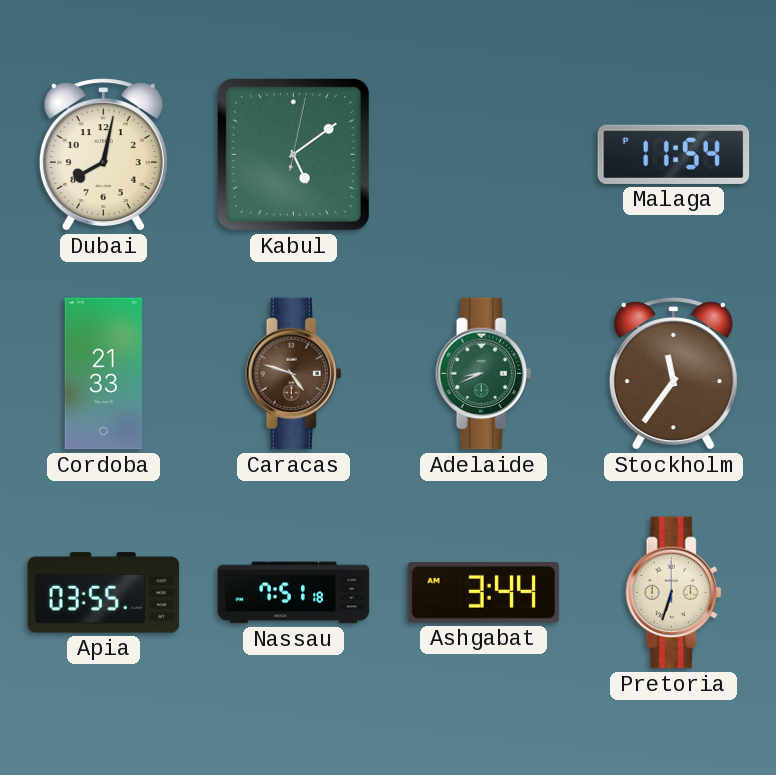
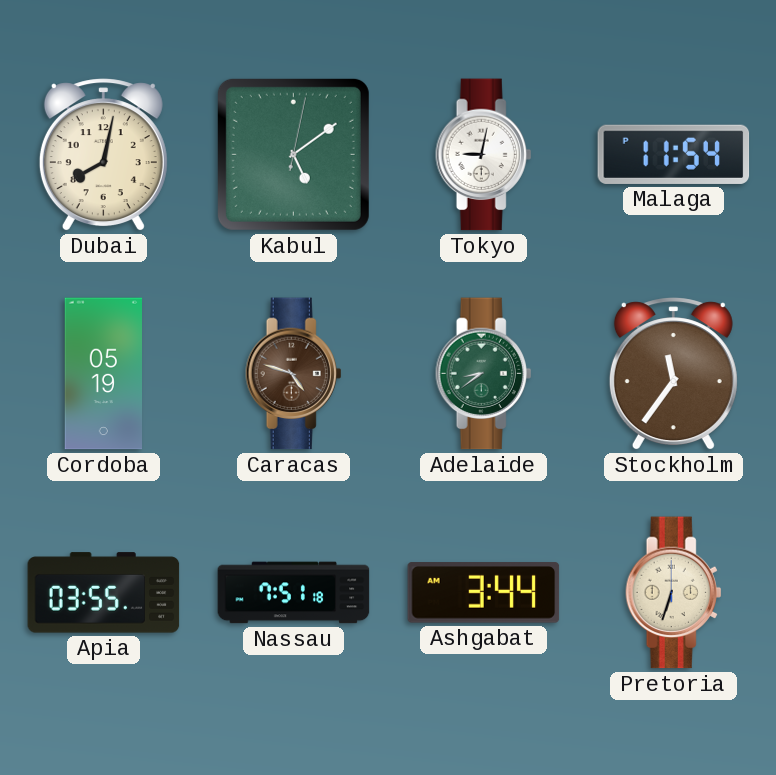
Tokyo: none -> 9:02
Cordoba: 21:33 -> 05:19
Adelaide: 8:41 -> 8:39
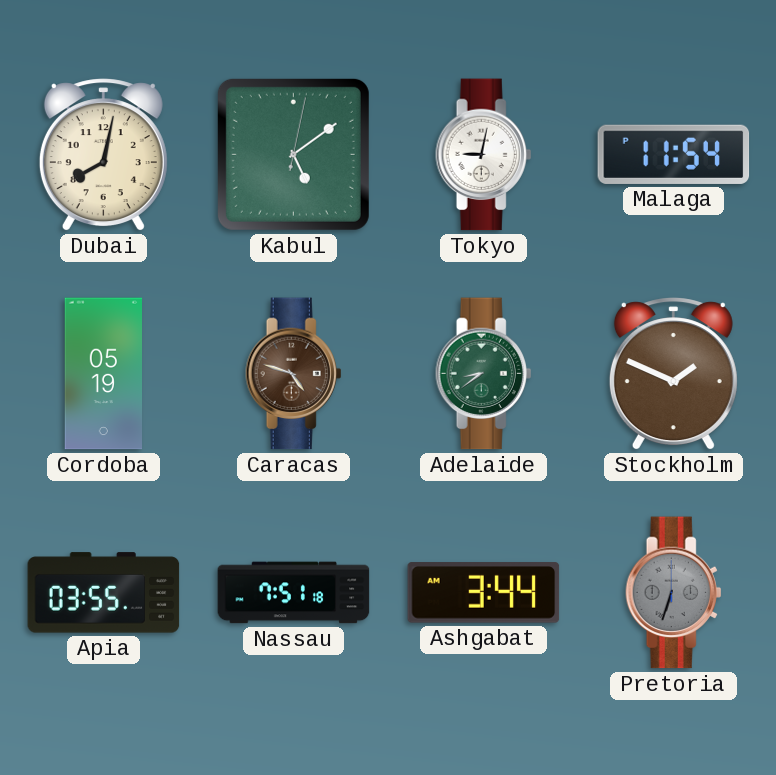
Stockholm: 11:36 -> 1:49
Pretoria dial: cream -> grey
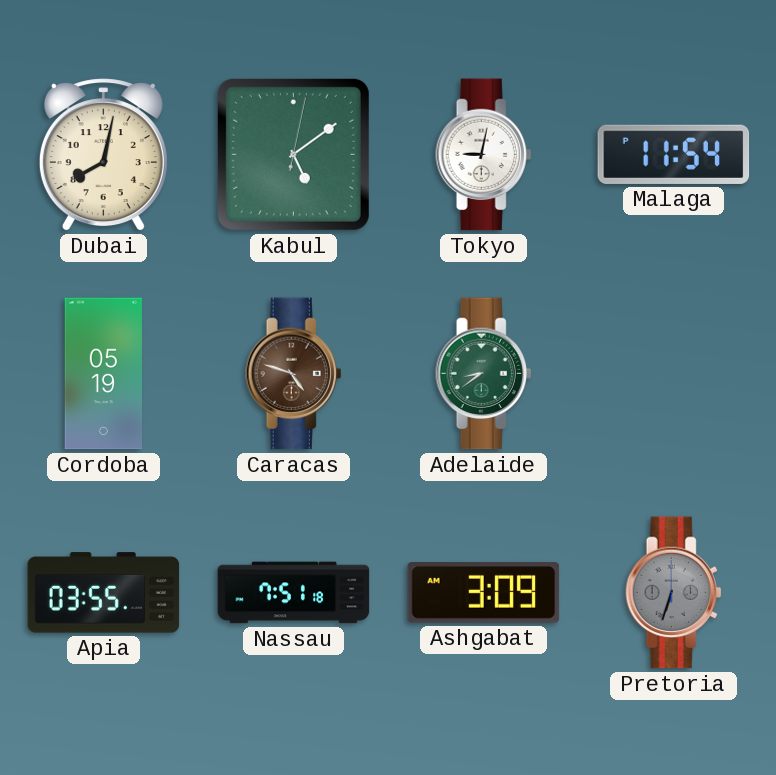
Stockholm: 1:49 -> none
Ashgabat: 3:44 -> 3:09
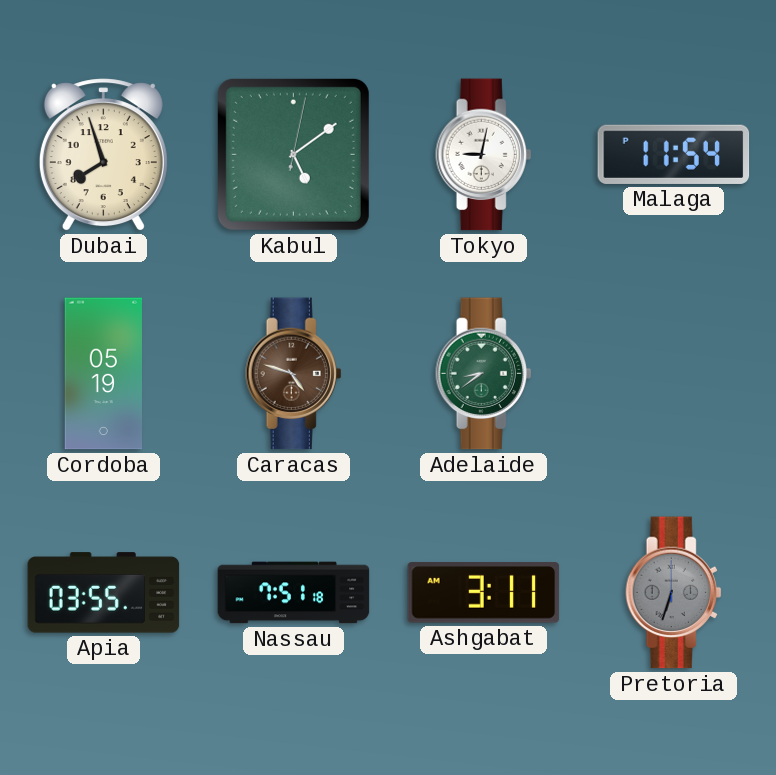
Dubai: 8:02 -> 7:57
Ashgabat: 3:09 -> 3:11
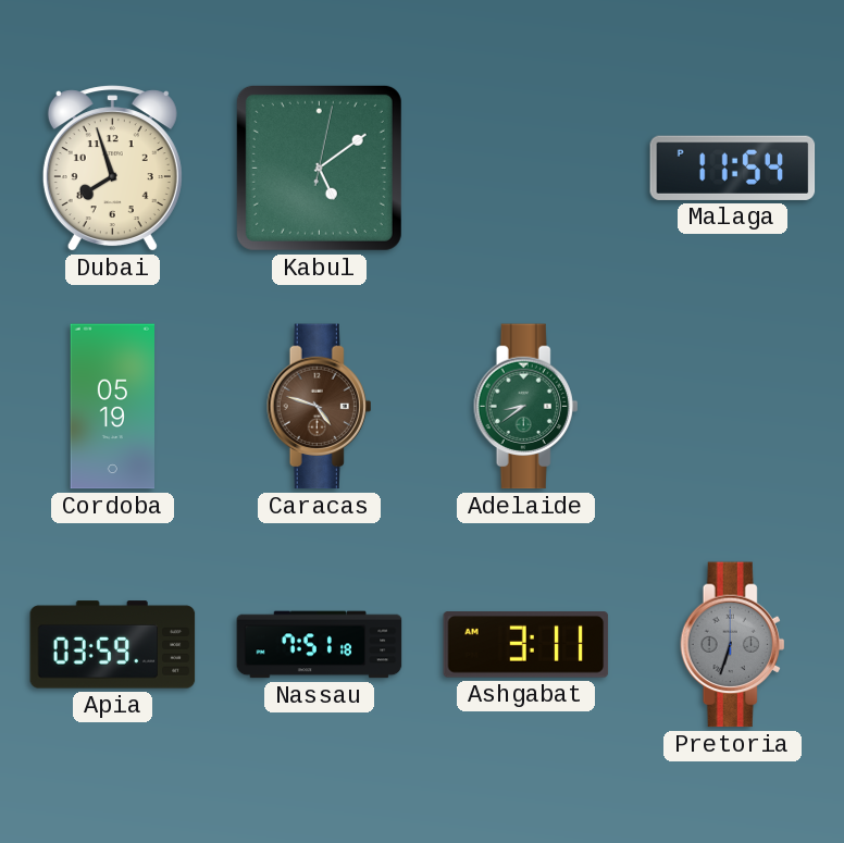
Tokyo: 9:02 -> none
Apia: 03:55 -> 03:59
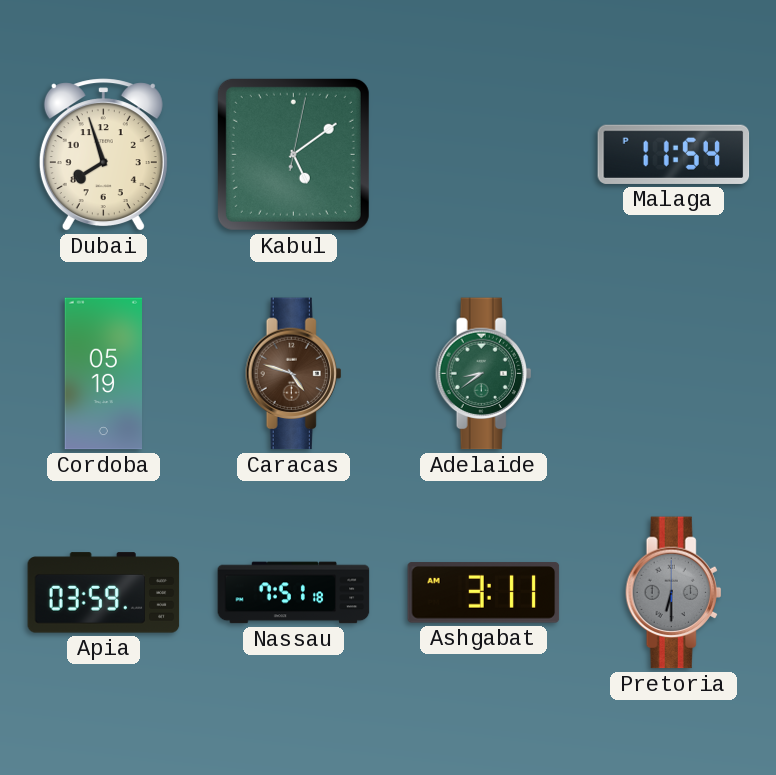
Pretoria: 6:33 -> 6:30
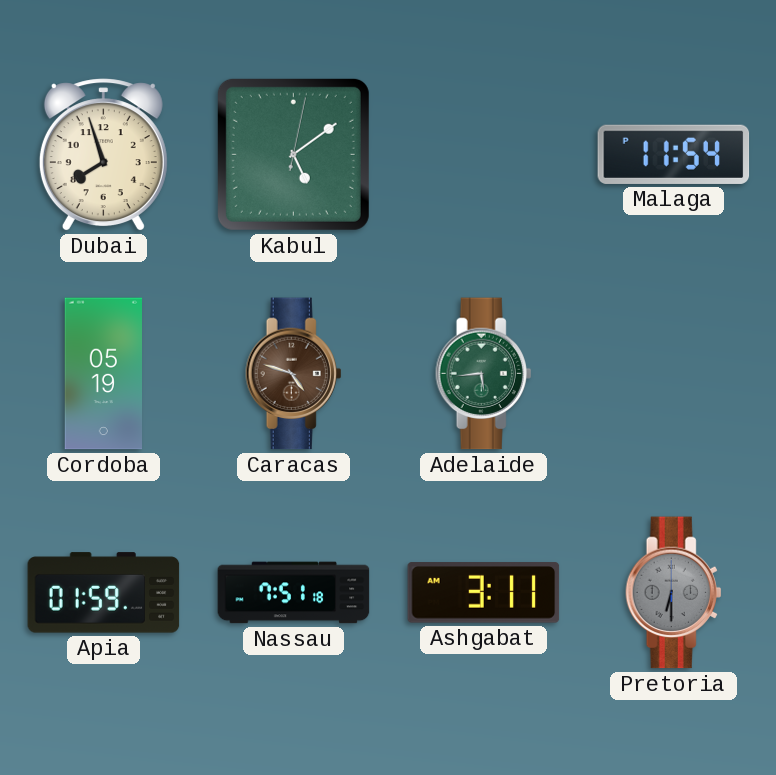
Adelaide: 8:39 -> 5:44
Apia: 03:59 -> 01:59
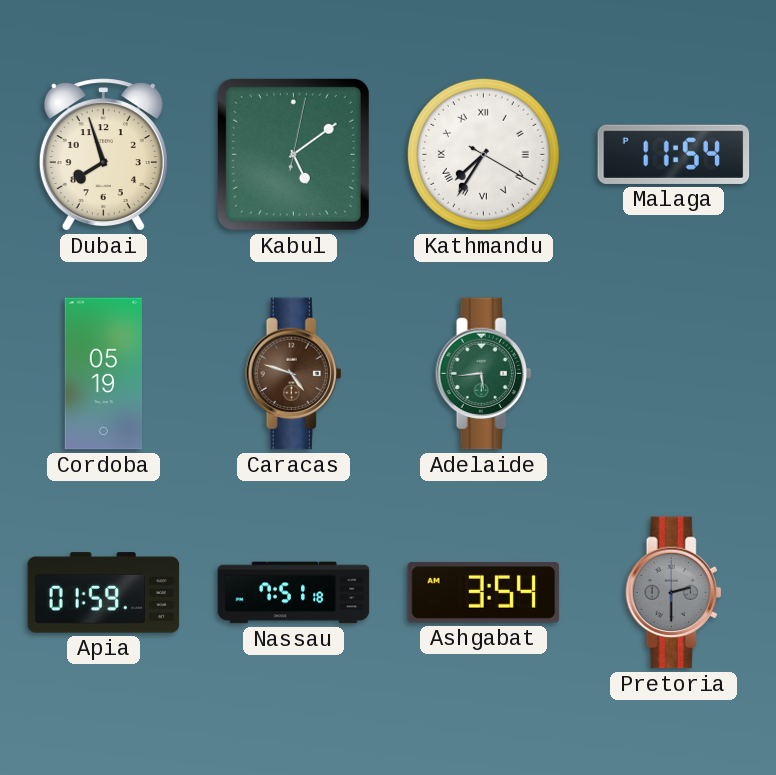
Kathmandu: none -> 7:35
Ashgabat: 3:11 -> 3:54
Pretoria: 6:30 -> 2:30
